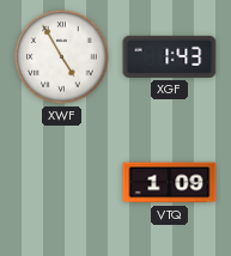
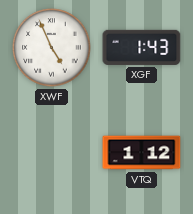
XWF: 4:55 -> 4:56
VTQ: 1:09 -> 1:12
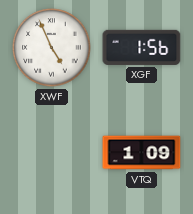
XGF: 1:43 -> 1:56
VTQ: 1:12 -> 1:09
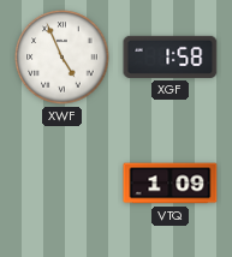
XGF: 1:56 -> 1:58
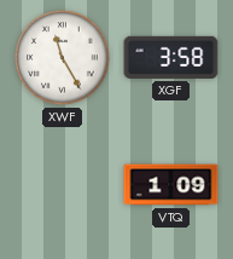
XWF: 4:56 -> 11:25
XGF: 1:58 -> 3:58
